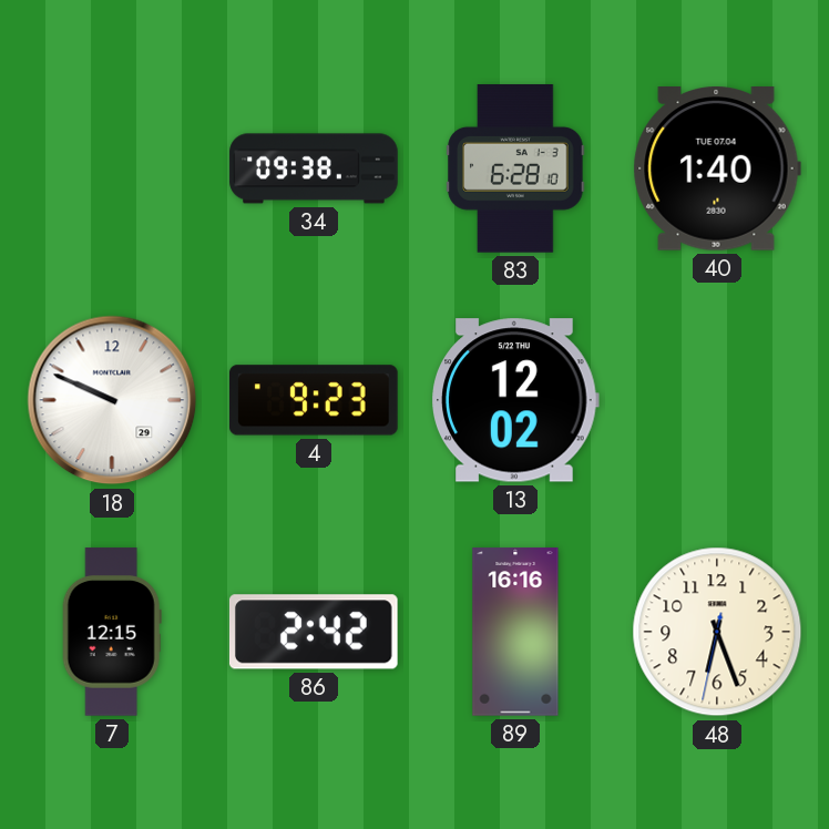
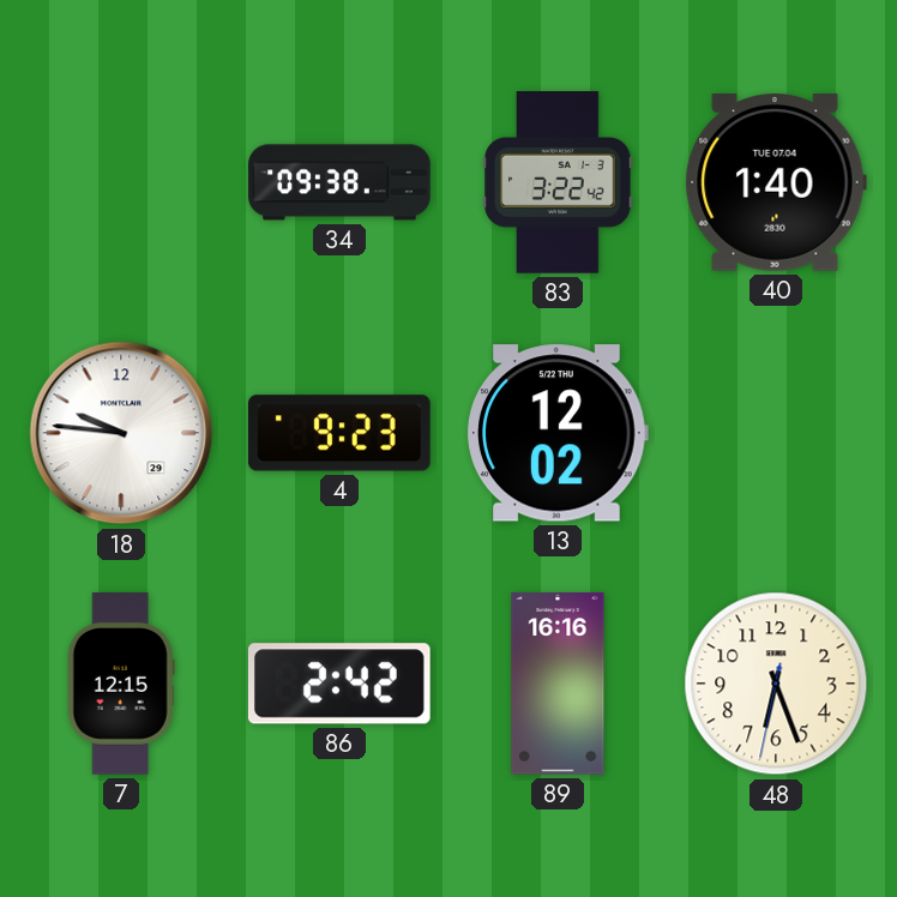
83: 6:28 -> 3:22
18: 9:49 -> 9:46
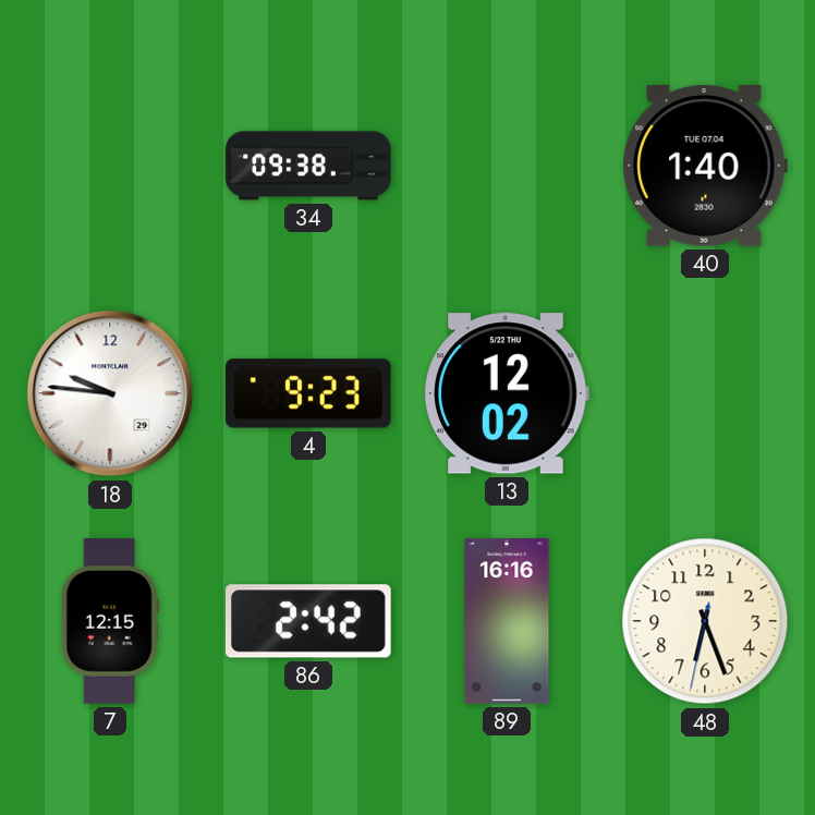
83: 3:22 -> none
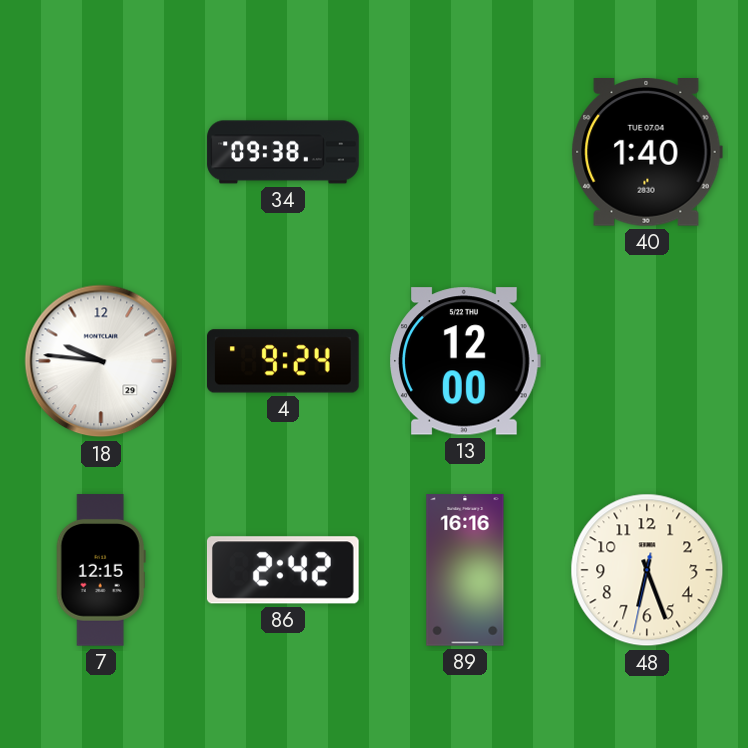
4: 9:23 -> 9:24
13: 12:02 -> 12:00
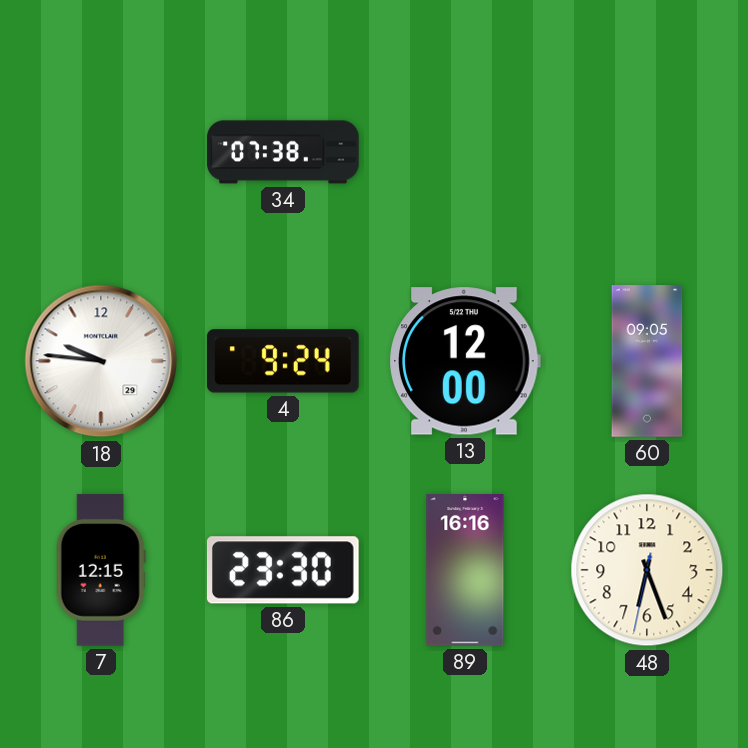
34: 09:38 -> 07:38
40: 1:40 -> none
60: none -> 09:05
86: 2:42 -> 23:30
